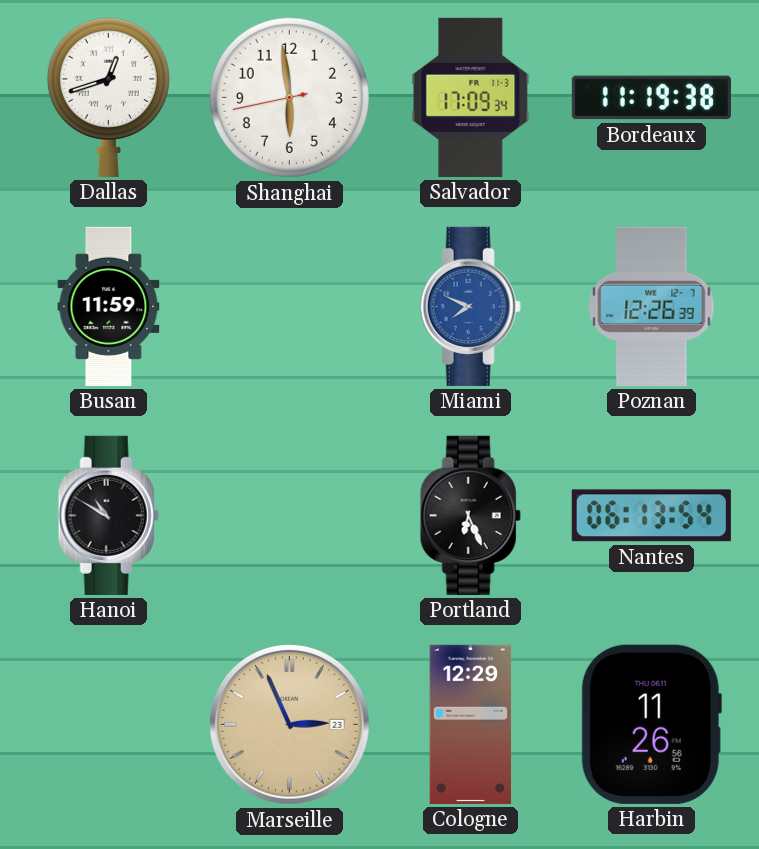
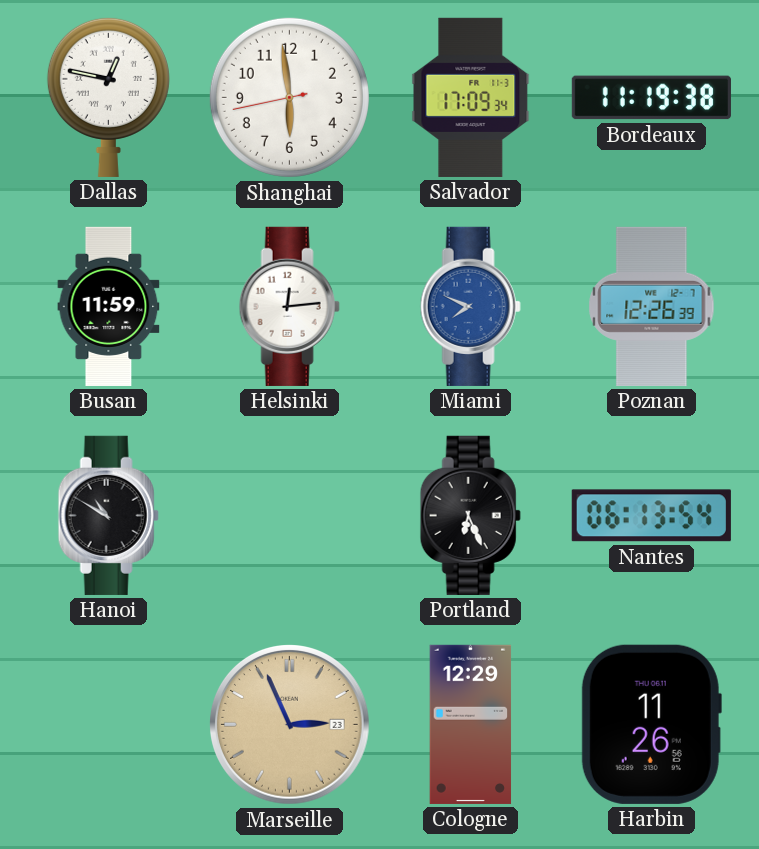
Dallas: 12:42 -> 12:47
Helsinki: none -> 12:14
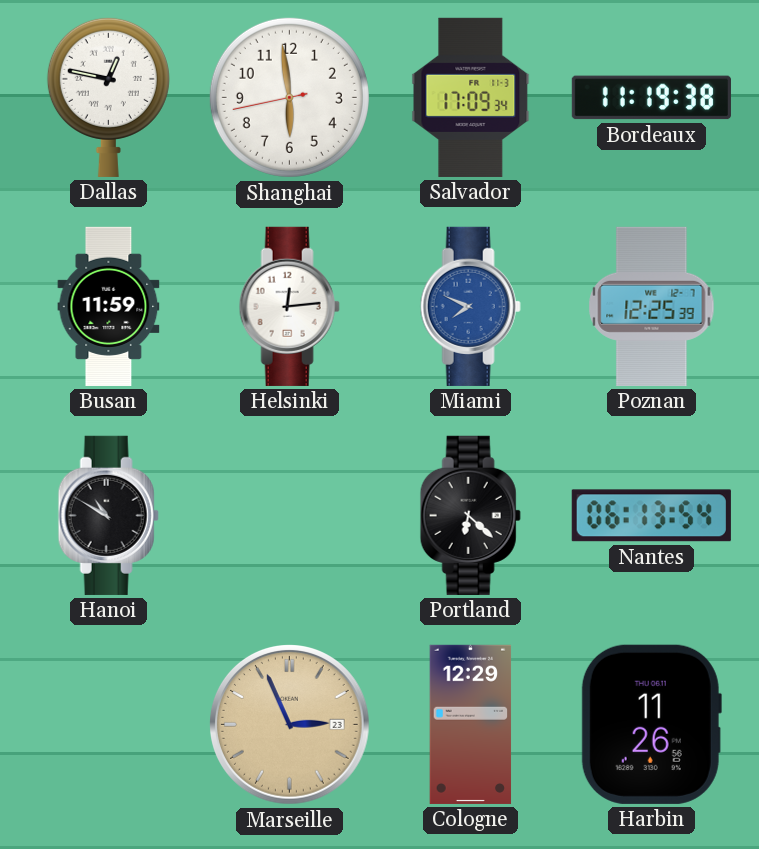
Poznan: 12:26 -> 12:25
Portland: 6:26 -> 6:22
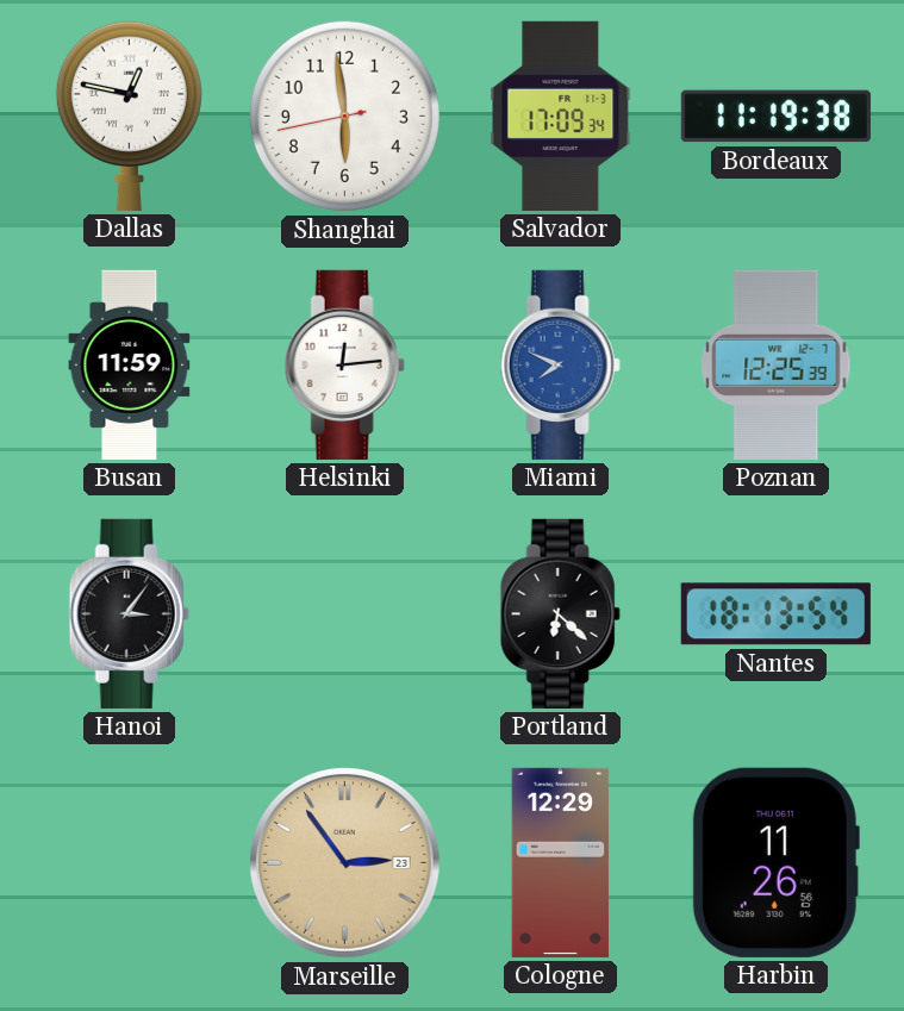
Hanoi: 10:50 -> 3:06
Nantes: 06:13 -> 18:13
Marseille: 2:56 -> 2:54
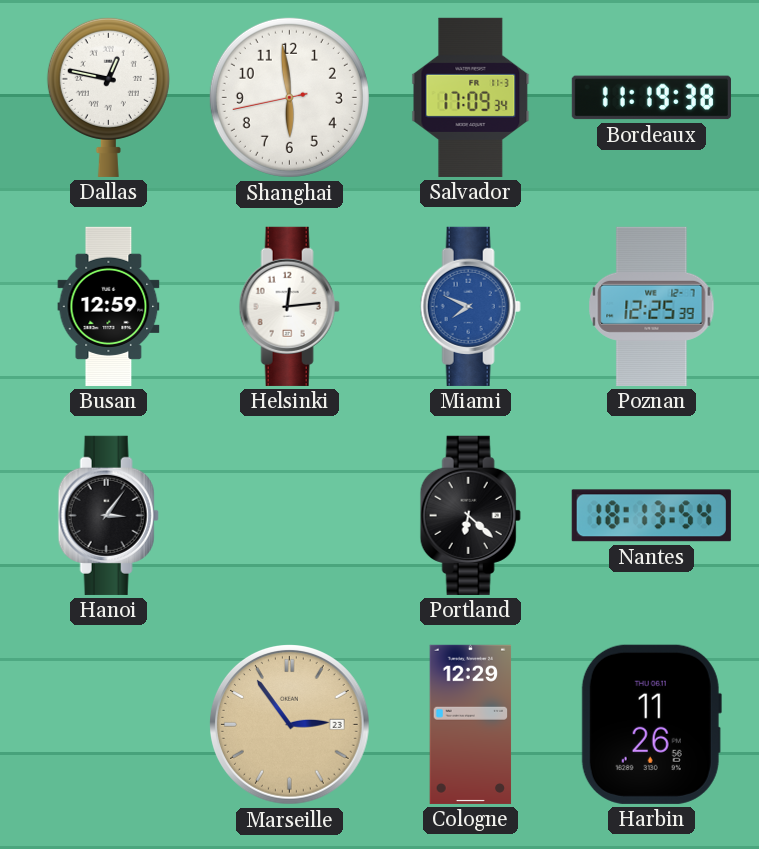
Busan: 11:59 -> 12:59
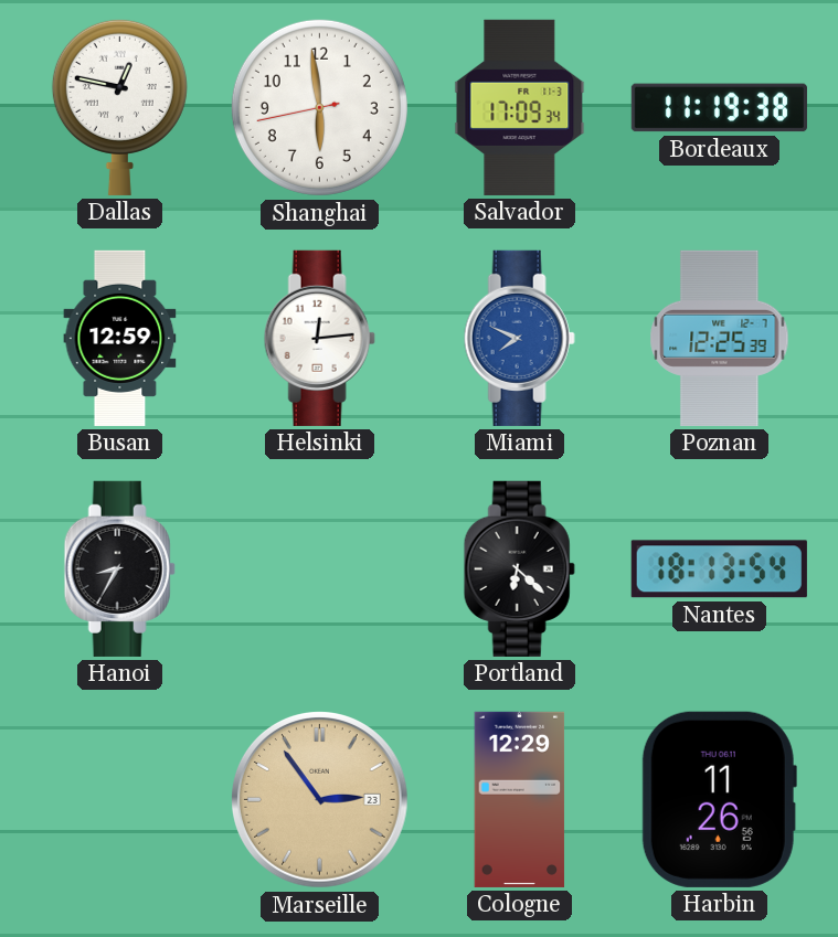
Hanoi: 3:06 -> 8:35
